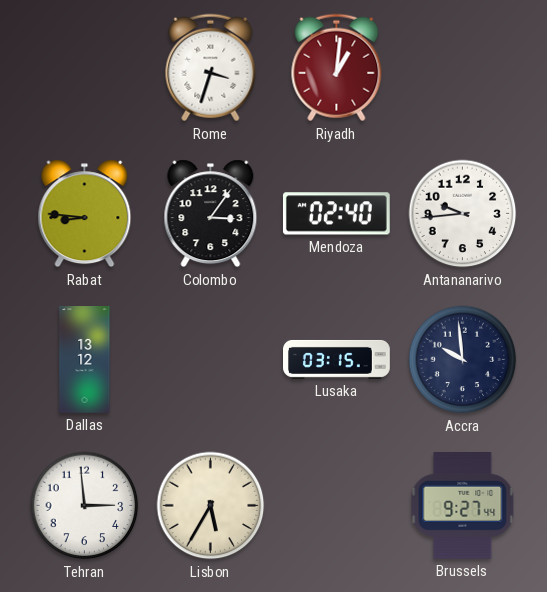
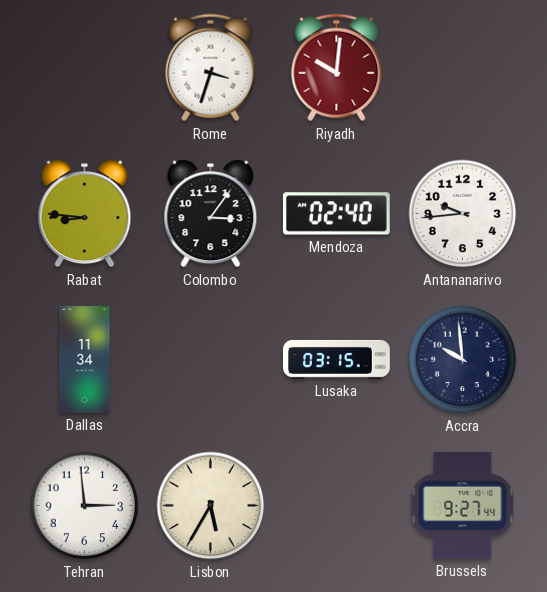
Riyadh: 1:01 -> 10:01
Dallas: 13:12 -> 11:34
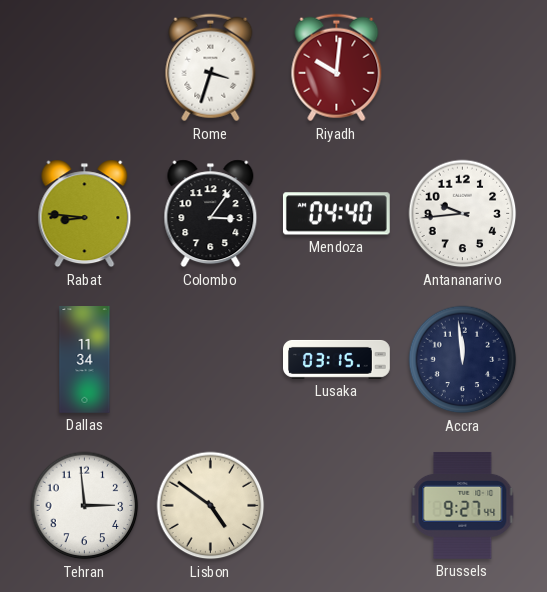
Mendoza: 02:40 -> 04:40
Accra: 9:59 -> 11:59
Lisbon: 5:35 -> 4:51
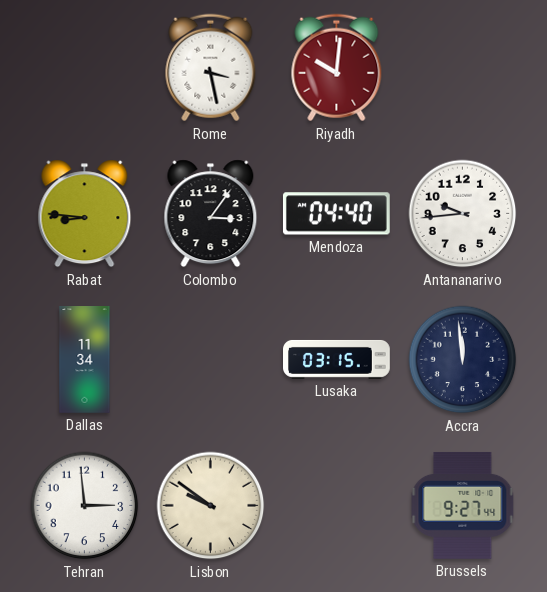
Rome: 3:33 -> 3:28
Lisbon: 4:51 -> 9:51
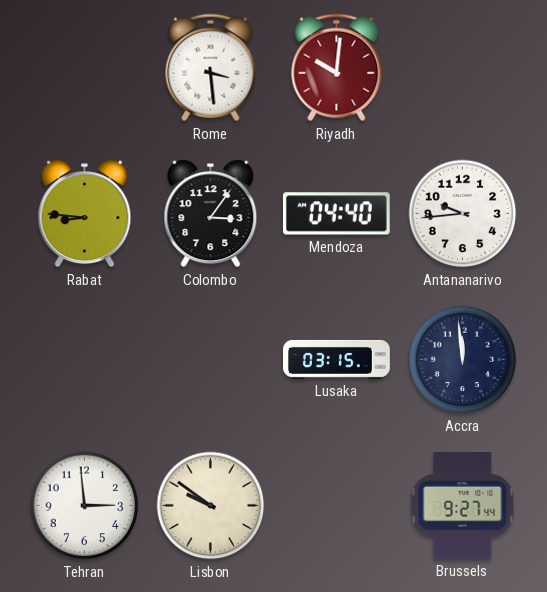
Rome: 3:28 -> 3:29
Dallas: 11:34 -> none
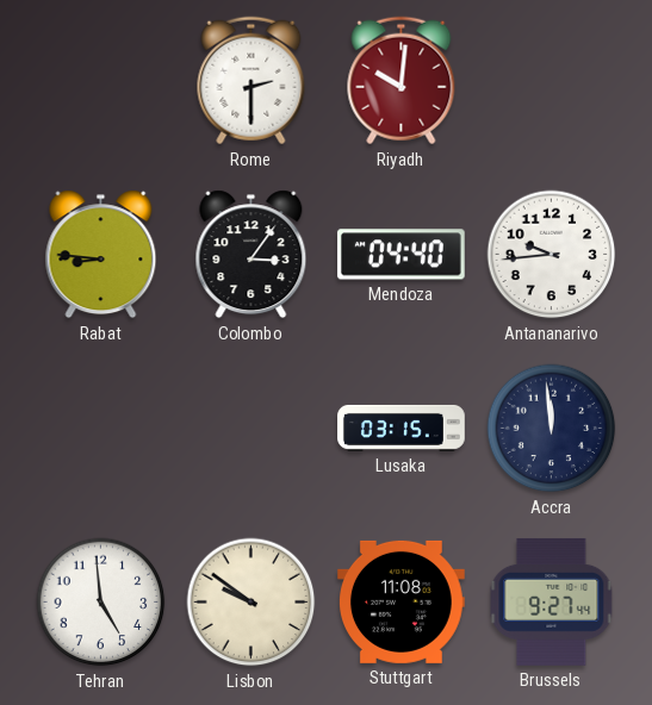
Rome: 3:29 -> 2:30
Tehran: 2:59 -> 4:59
Stuttgart: none -> 11:08
